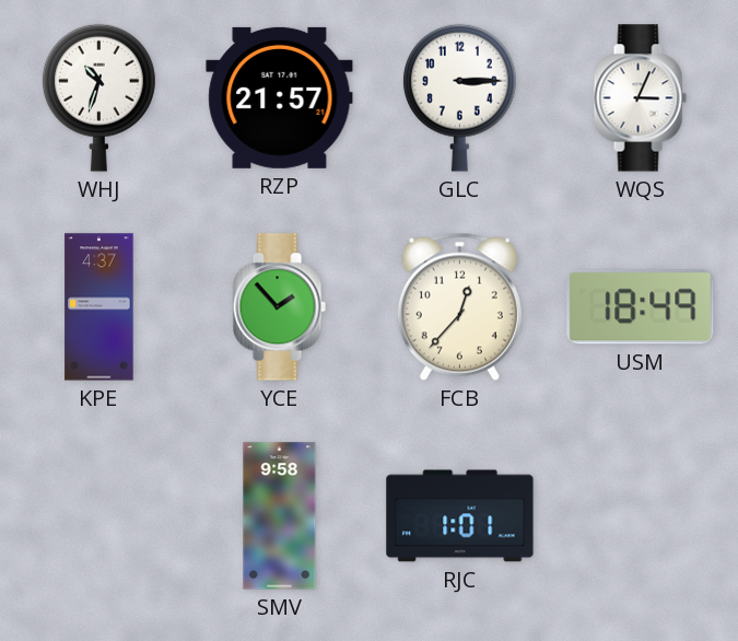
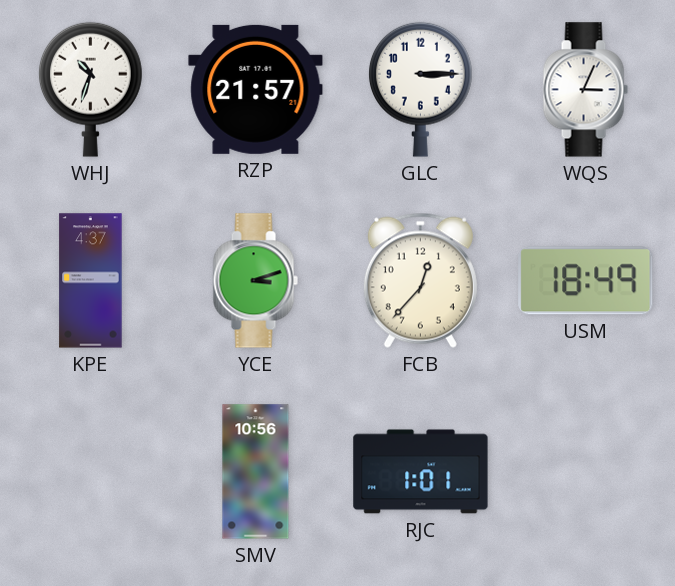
YCE: 1:53 -> 3:12
SMV: 9:58 -> 10:56
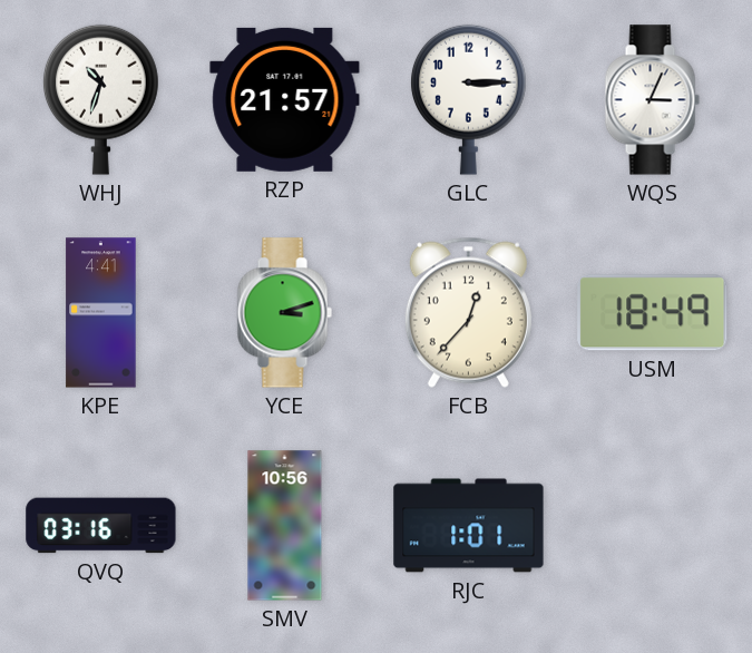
KPE: 4:37 -> 4:41
QVQ: none -> 03:16
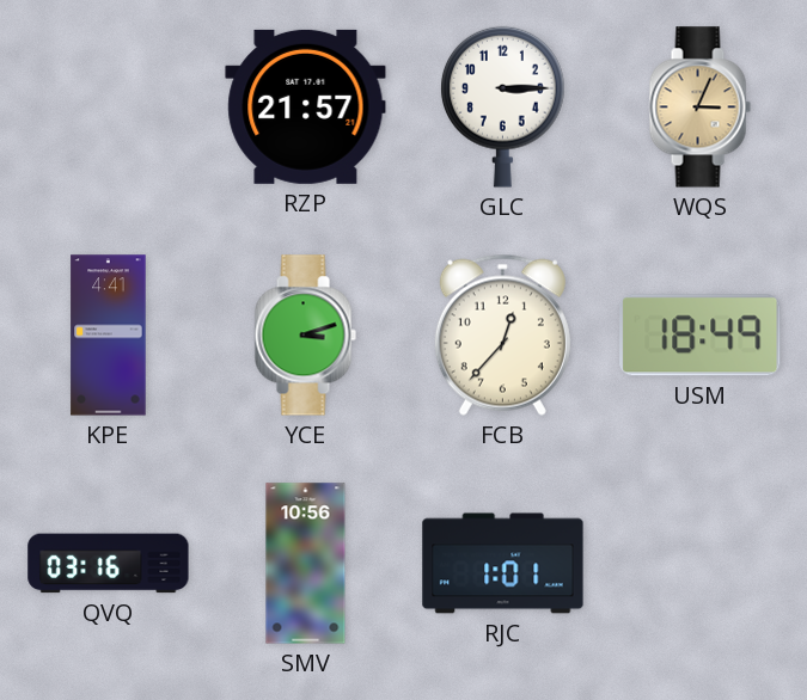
WHJ: 10:33 -> none
WQS dial: white -> champagne
